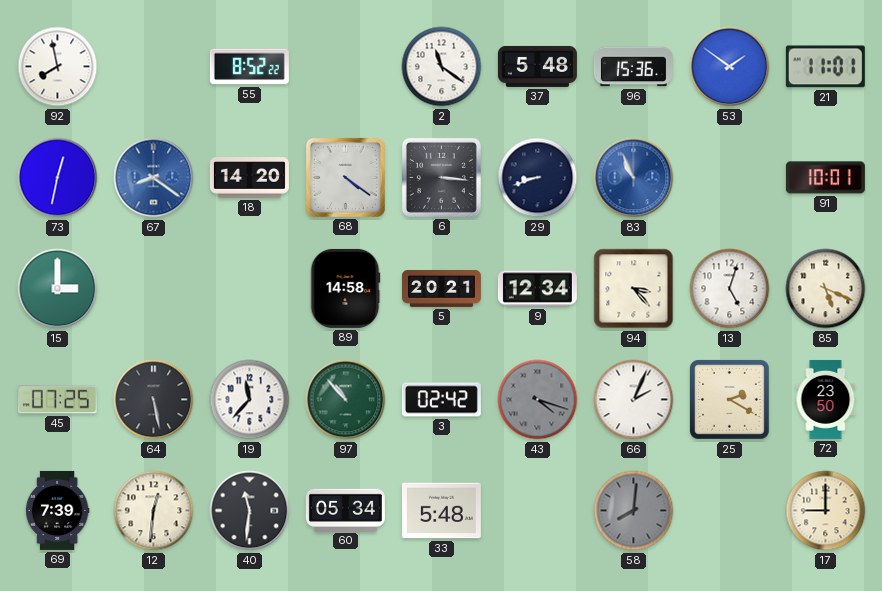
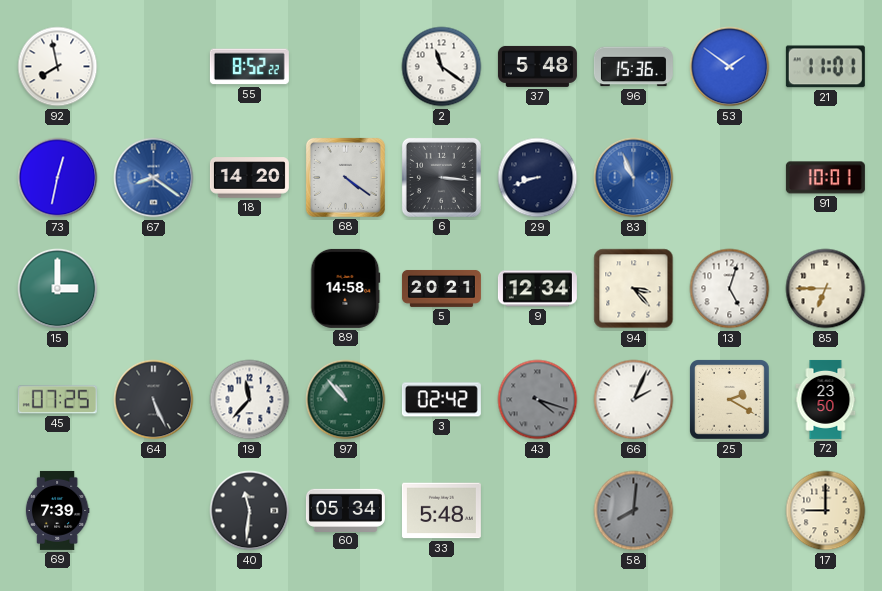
85: 5:19 -> 6:45
64: 5:28 -> 5:26
12: 12:31 -> none
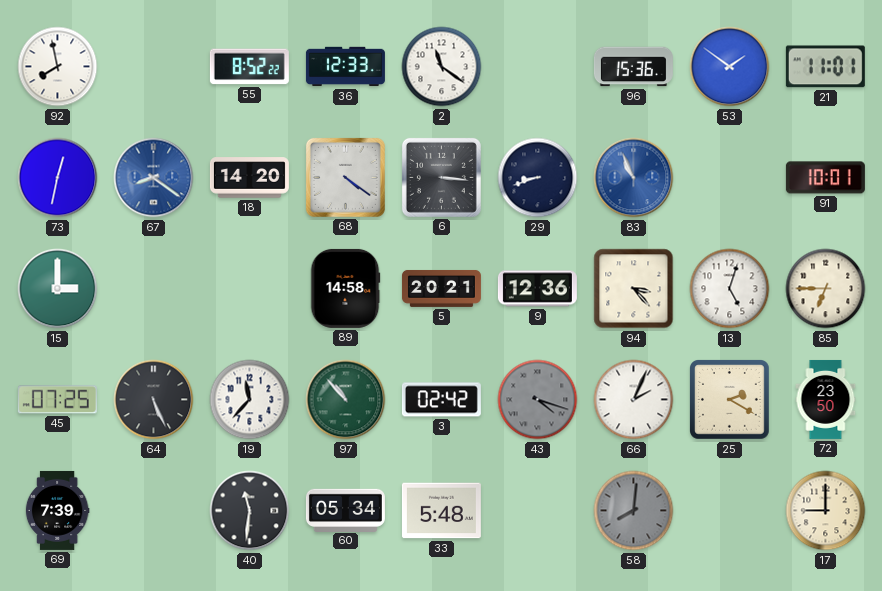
36: none -> 12:33
37: 5:48 -> none
9: 12:34 -> 12:36
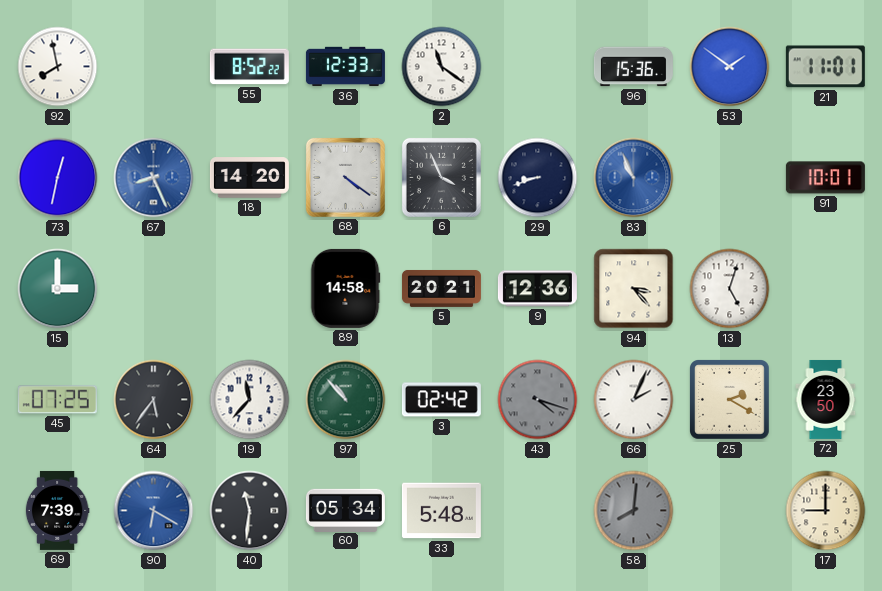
67: 8:21 -> 8:26
6: 3:16 -> 3:56
85: 6:45 -> none
64: 5:26 -> 5:36
90: none -> 6:20
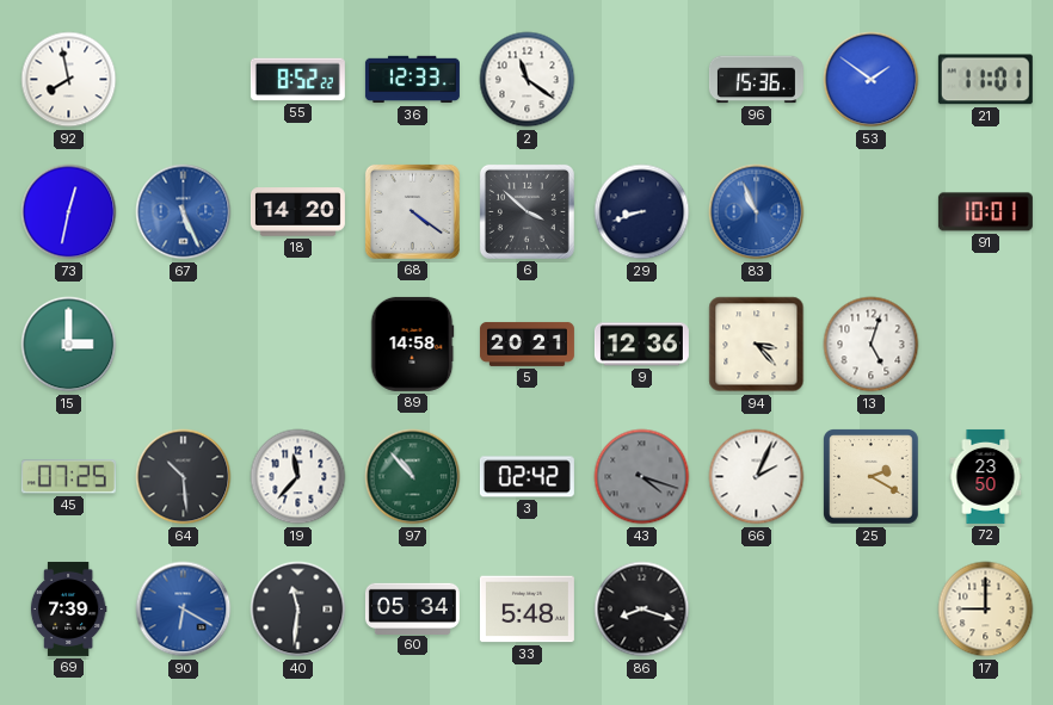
67: 8:26 -> 5:26
6: 3:56 -> 3:52
64: 5:36 -> 10:29
86: none -> 8:18
58: 8:01 -> none
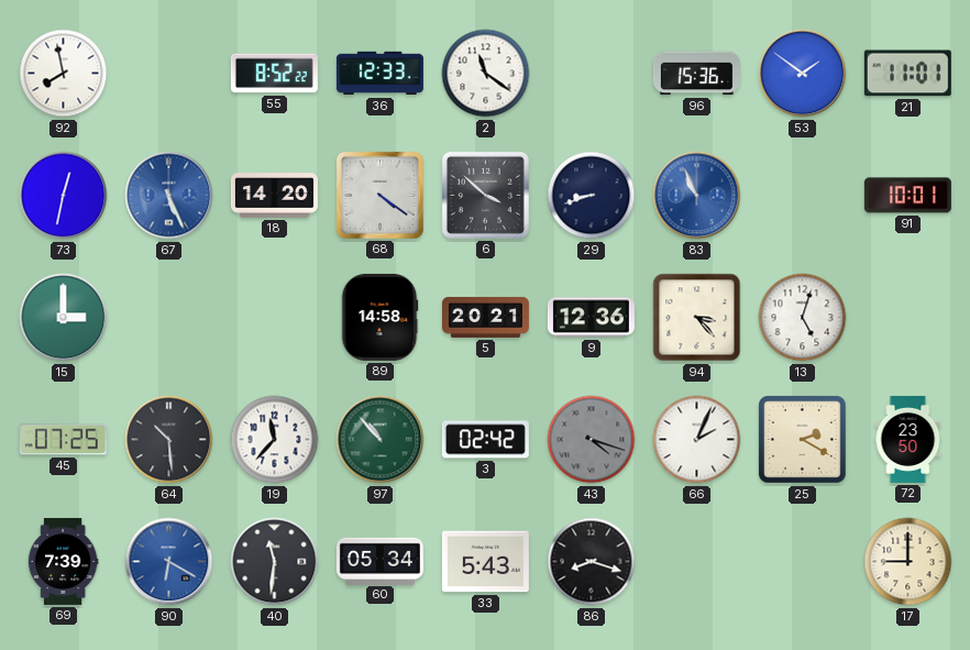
33: 5:48 -> 5:43
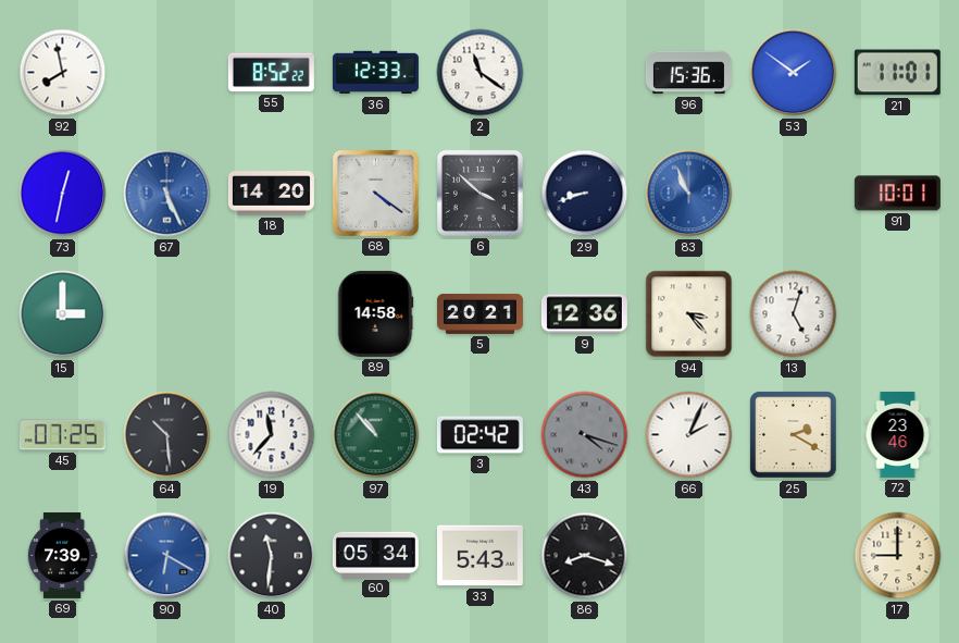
72: 23:50 -> 23:46
